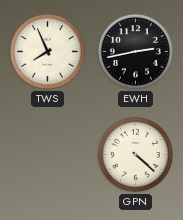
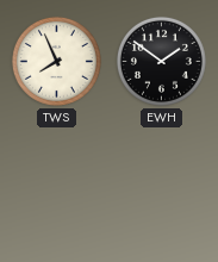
EWH: 2:43 -> 1:51
GPN: 4:22 -> none
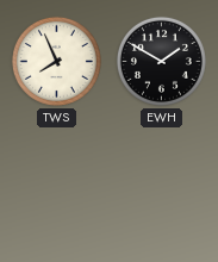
EWH: 1:51 -> 1:50
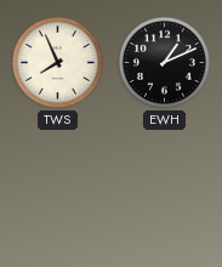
EWH: 1:50 -> 1:11
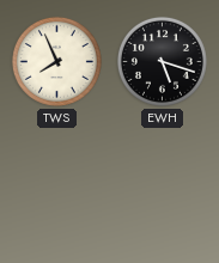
EWH: 1:11 -> 5:18
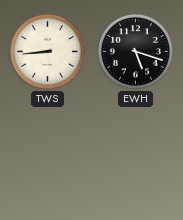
TWS: 7:56 -> 8:44
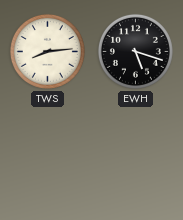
TWS: 8:44 -> 8:14
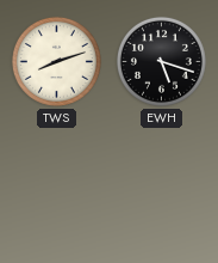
TWS: 8:14 -> 8:12
